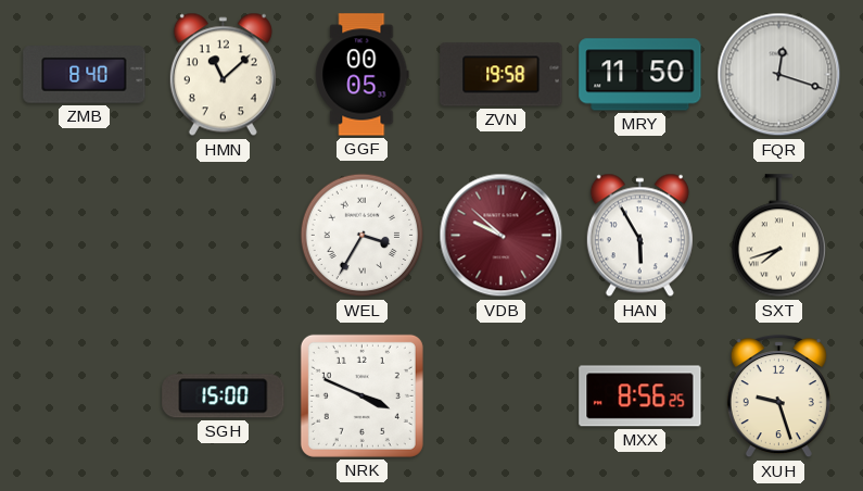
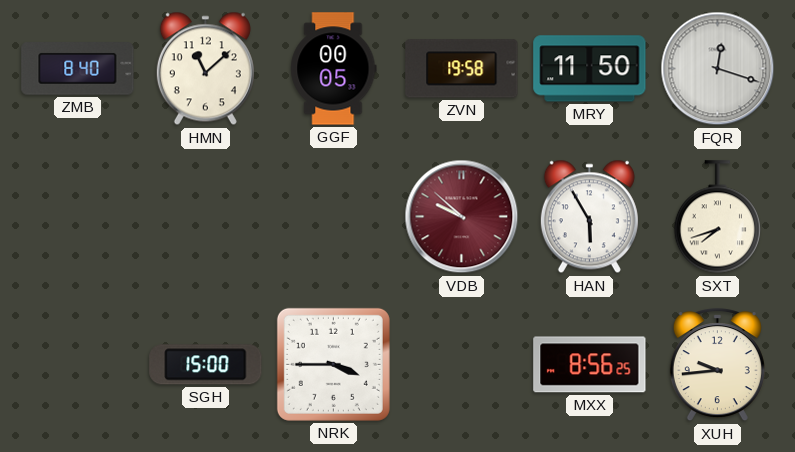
WEL: 3:35 -> none
NRK: 3:49 -> 3:45
XUH: 9:27 -> 9:44
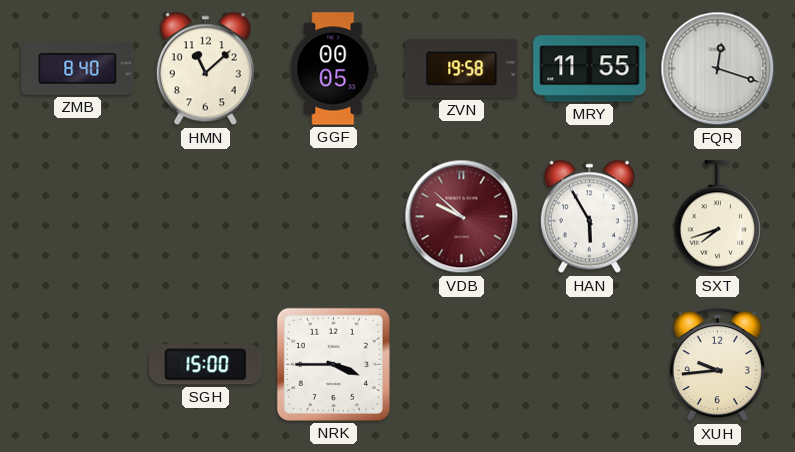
MRY: 11:50 -> 11:55
MXX: 8:56 -> none
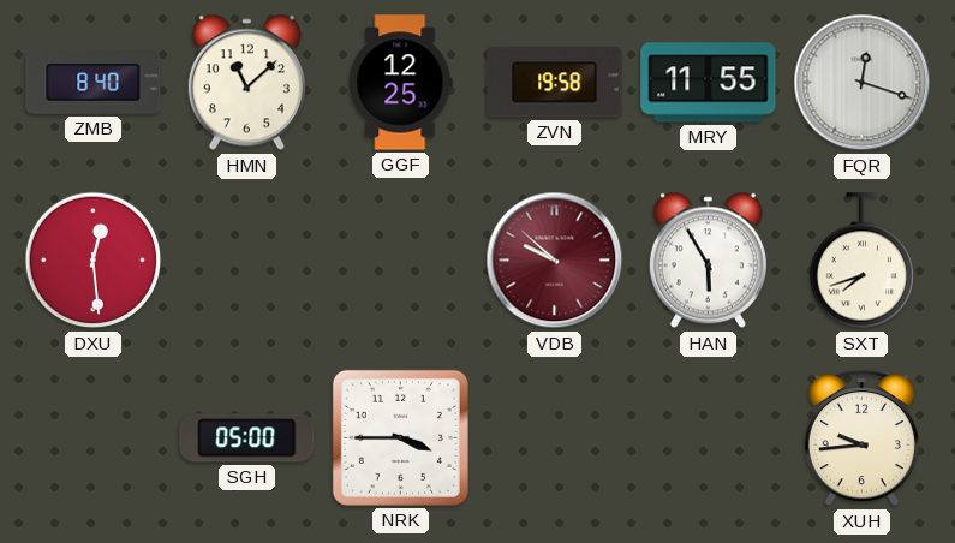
GGF: 00:05 -> 12:25
DXU: none -> 12:29
SGH: 15:00 -> 05:00
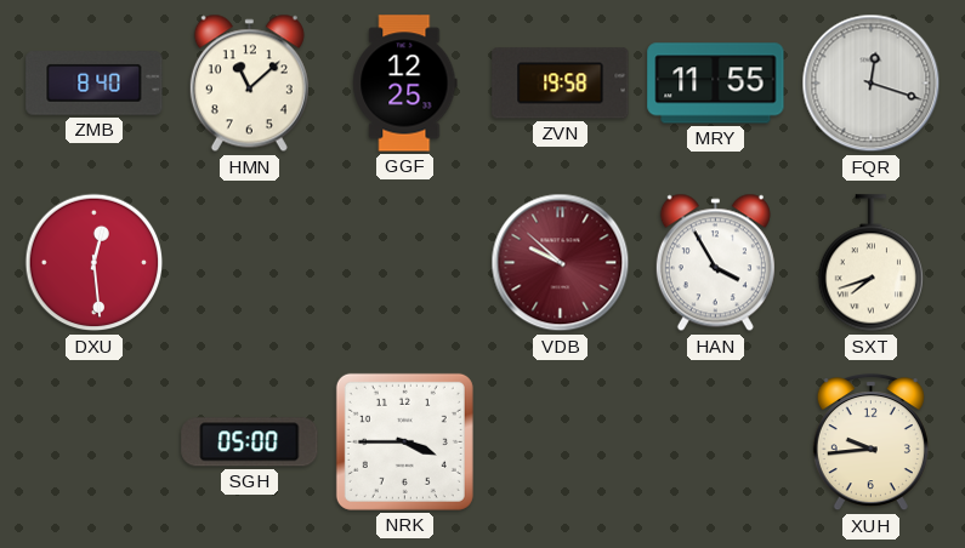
HAN: 5:55 -> 3:55
